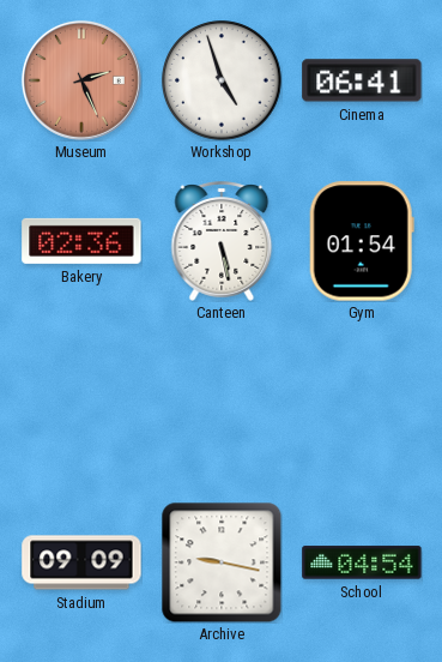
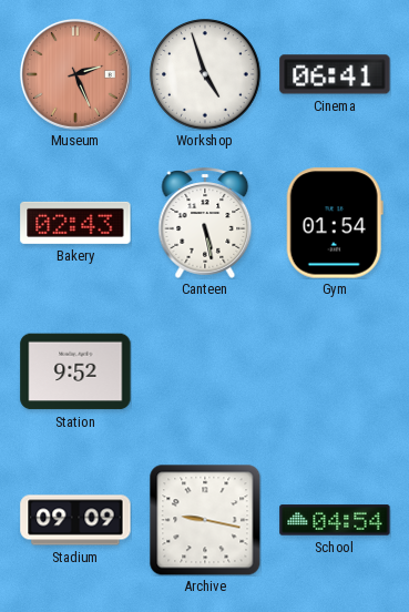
Bakery: 02:36 -> 02:43
Station: none -> 9:52
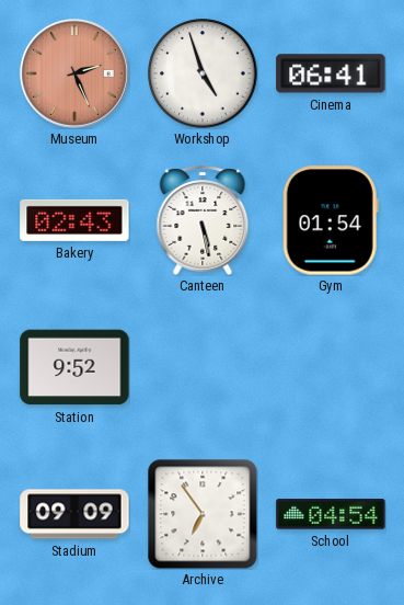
Archive: 9:17 -> 6:54
